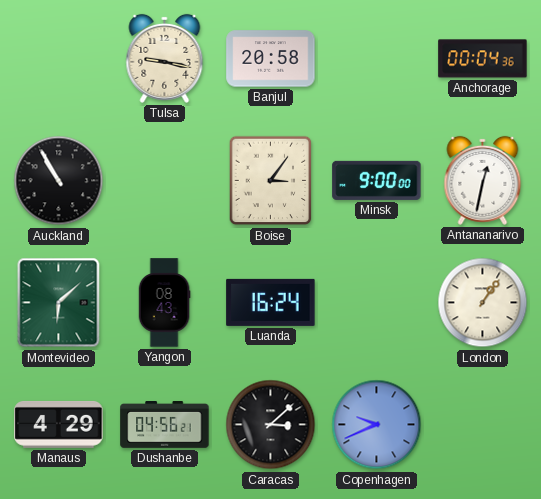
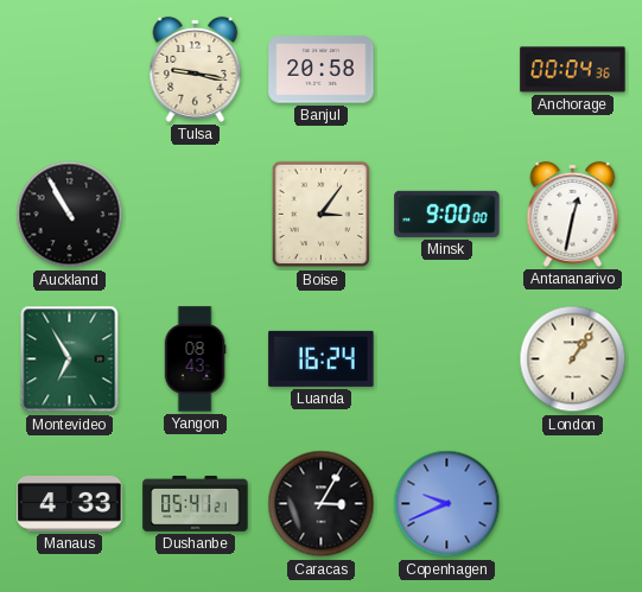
Montevideo: 6:08 -> 6:55
Manaus: 4:29 -> 4:33
Dushanbe: 04:56 -> 05:41
Caracas: 3:08 -> 3:05
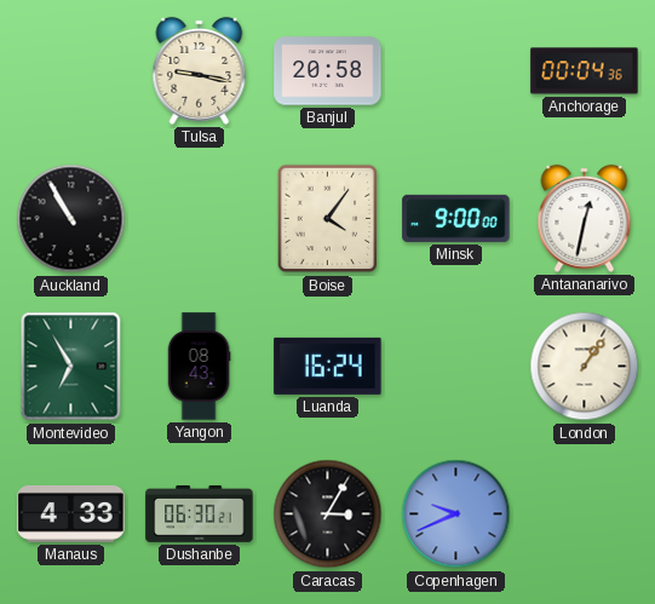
Boise: 3:06 -> 4:06
Dushanbe: 05:41 -> 06:30
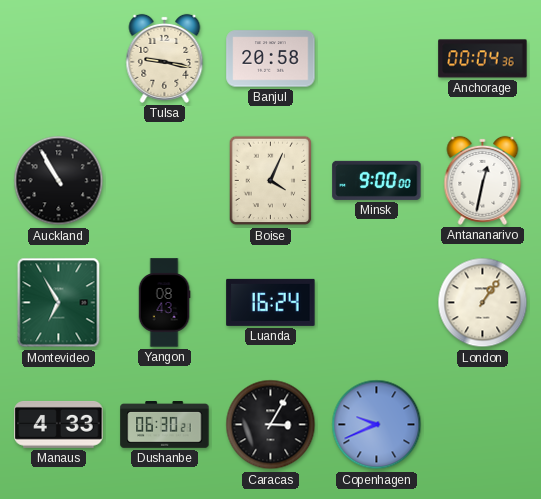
Boise: 4:06 -> 4:04
